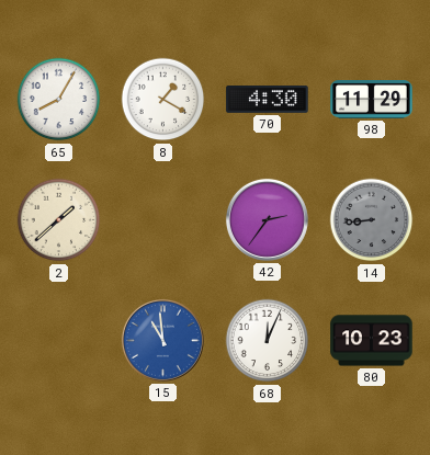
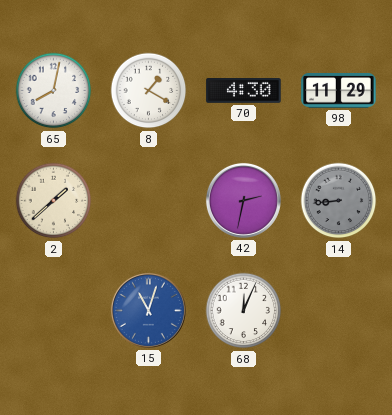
65: 8:05 -> 8:02
42: 2:36 -> 2:32
15: 10:59 -> 11:03
80: 10:23 -> none
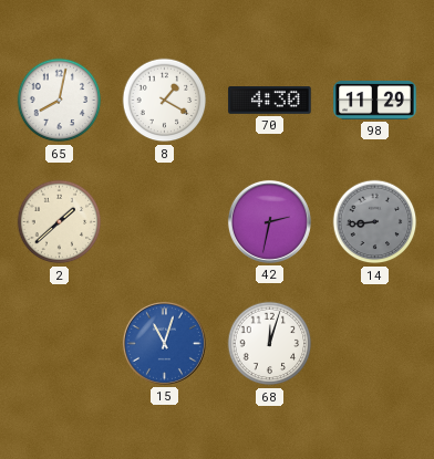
68: 12:04 -> 12:03
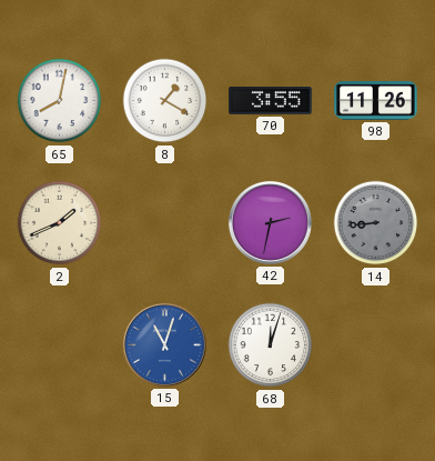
70: 4:30 -> 3:55
98: 11:29 -> 11:26
2: 1:38 -> 1:41
